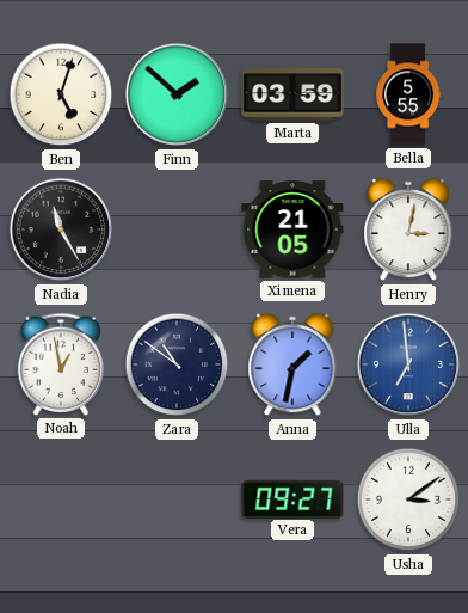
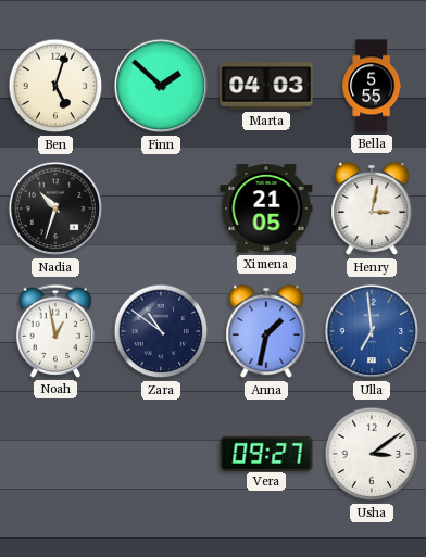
Marta: 03:59 -> 04:03
Nadia: 11:25 -> 10:33
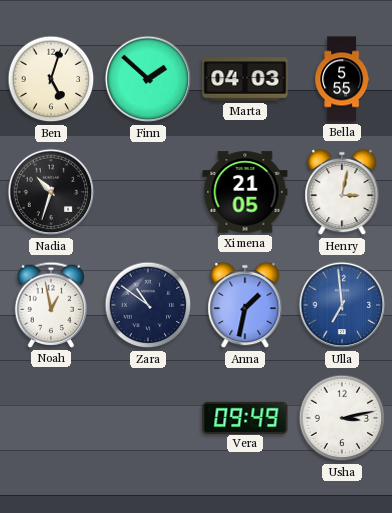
Vera: 09:27 -> 09:49
Usha: 3:09 -> 3:13
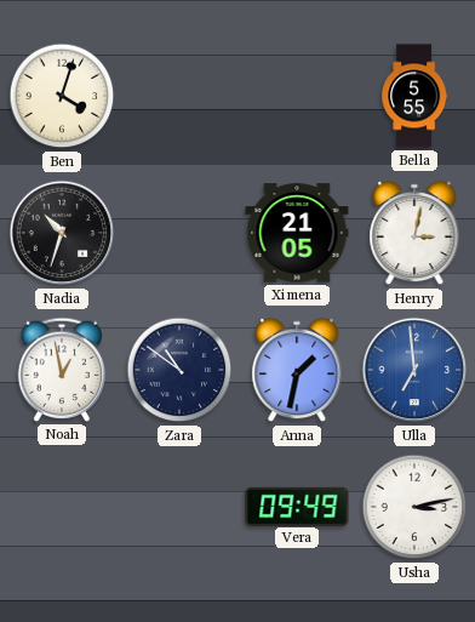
Ben: 5:03 -> 4:03
Finn: 1:52 -> none
Marta: 04:03 -> none
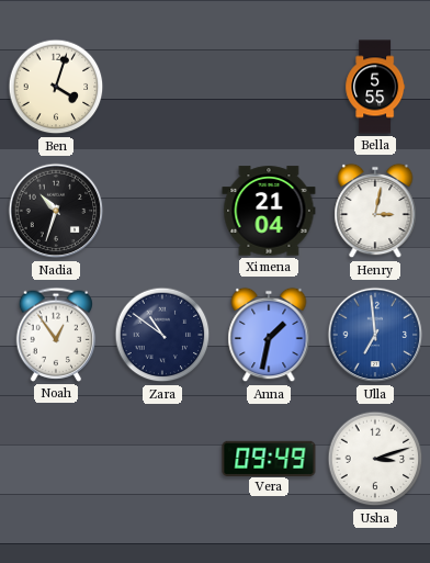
Ximena: 21:05 -> 21:04
Noah: 12:58 -> 12:54
Usha: 3:13 -> 3:12
